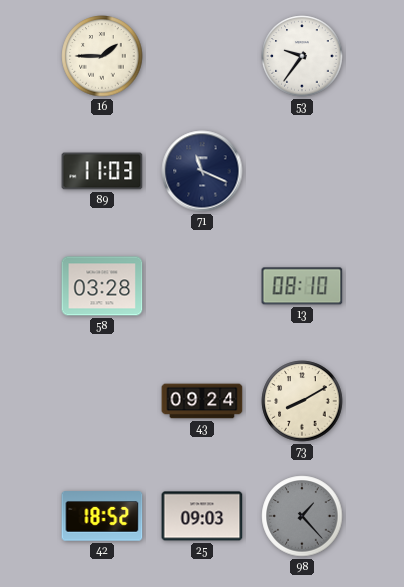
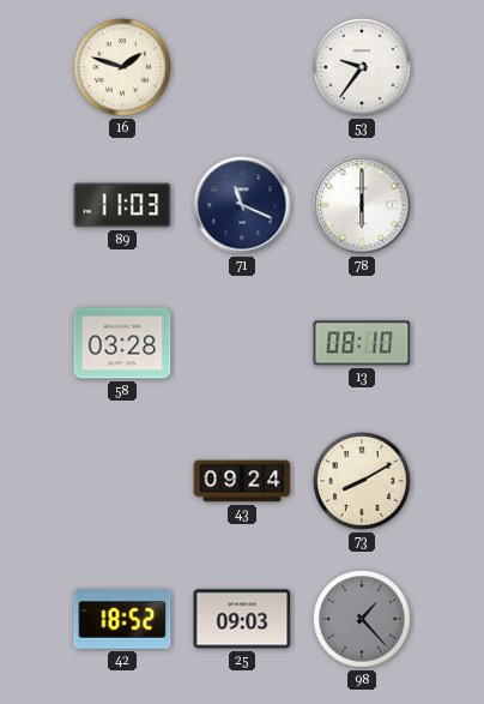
16: 1:45 -> 1:48
78: none -> 6:00
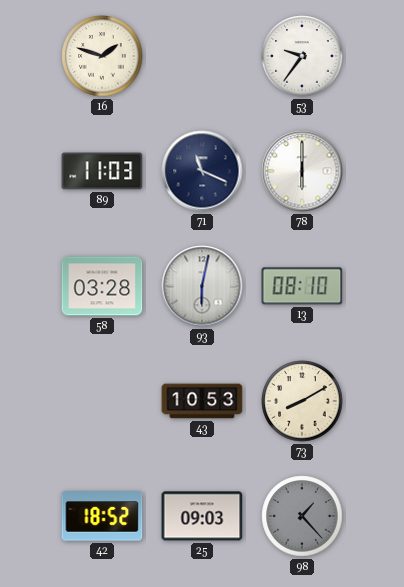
93: none -> 6:02
43: 09:24 -> 10:53
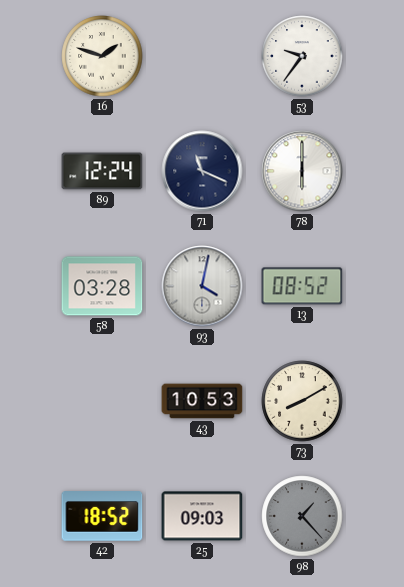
89: 11:03 -> 12:24
93: 6:02 -> 4:02
13: 08:10 -> 08:52
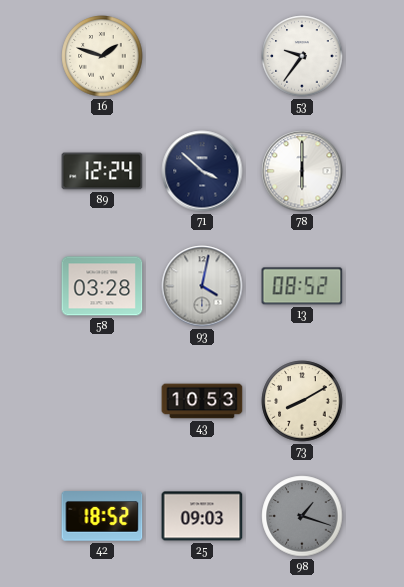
71: 11:19 -> 3:52
98: 1:23 -> 1:18
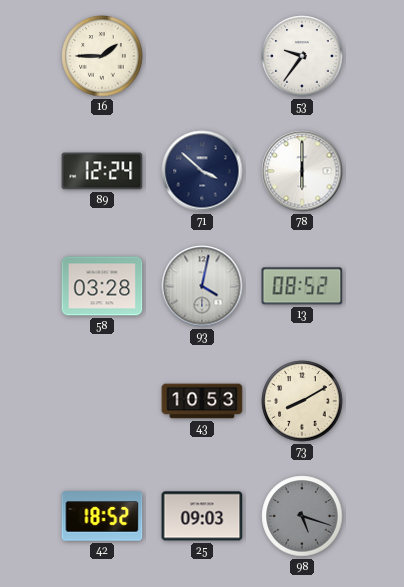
16: 1:48 -> 1:45
98: 1:18 -> 5:18
